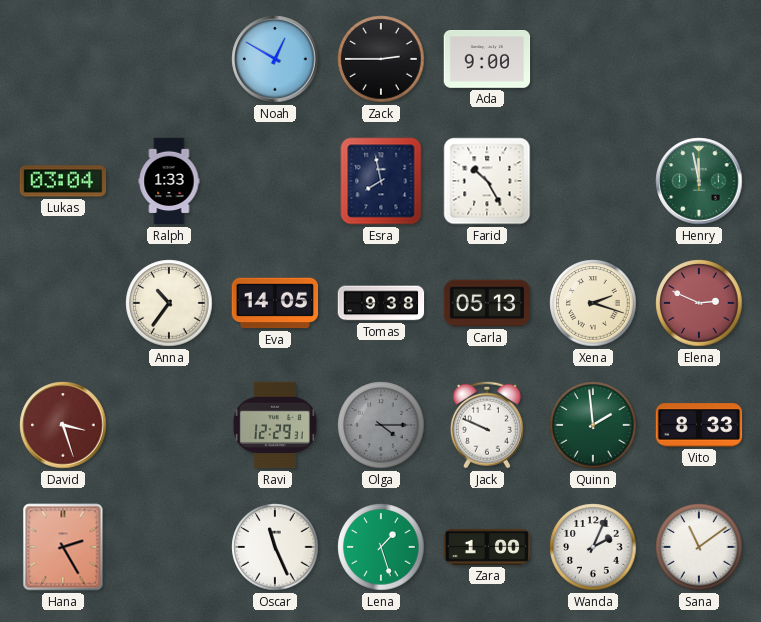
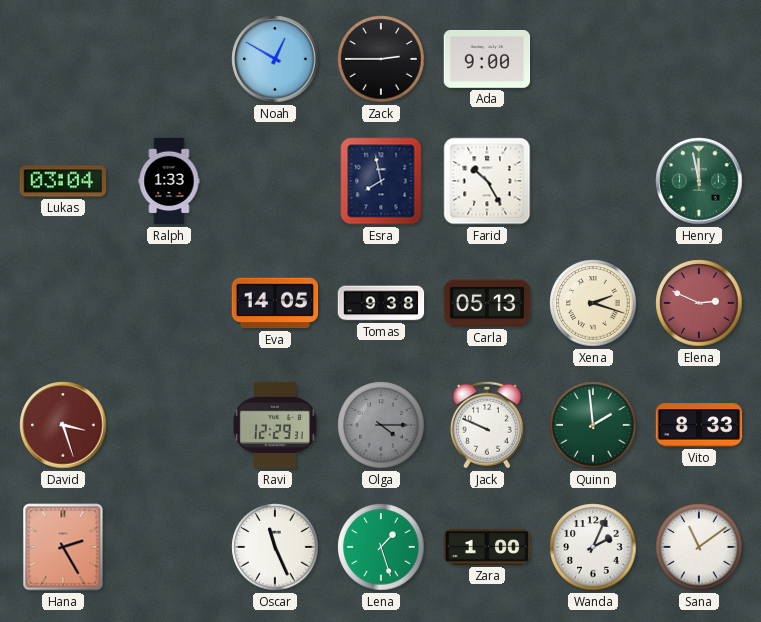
Anna: 10:36 -> none
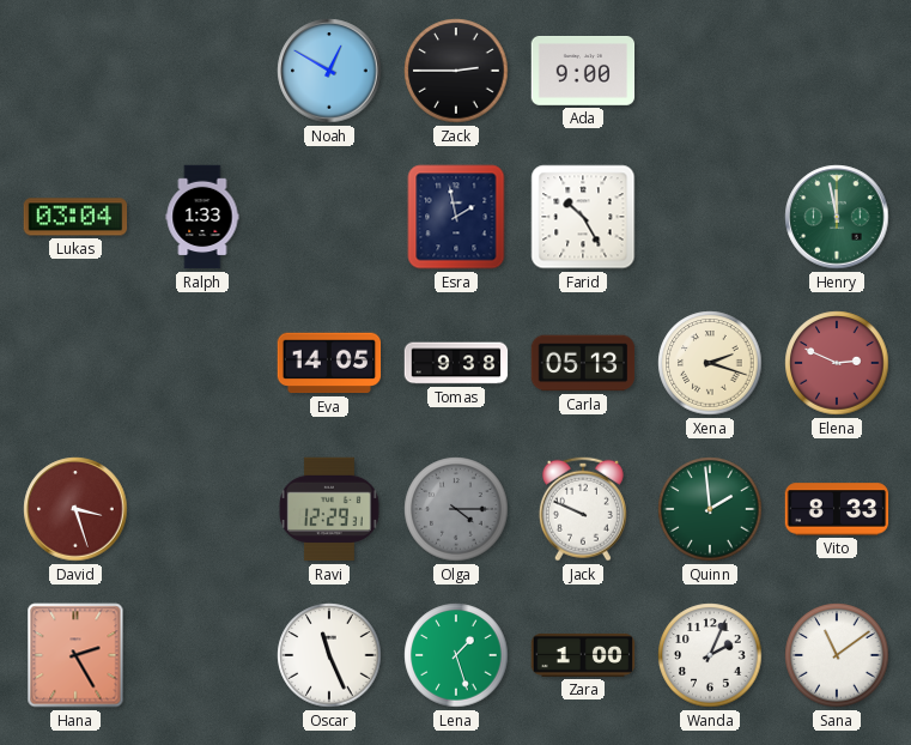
Esra: 7:58 -> 1:58
